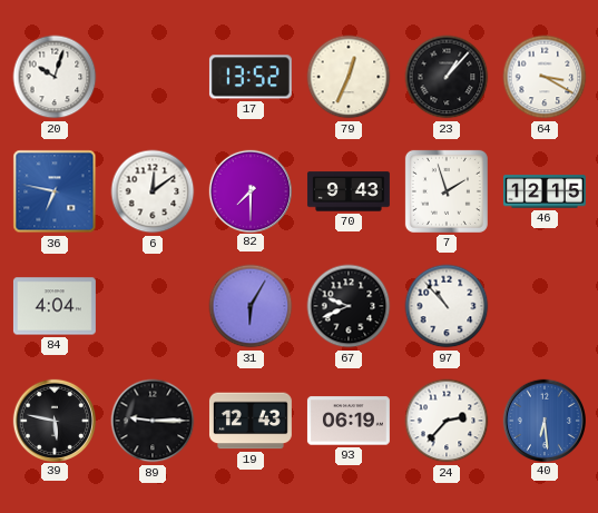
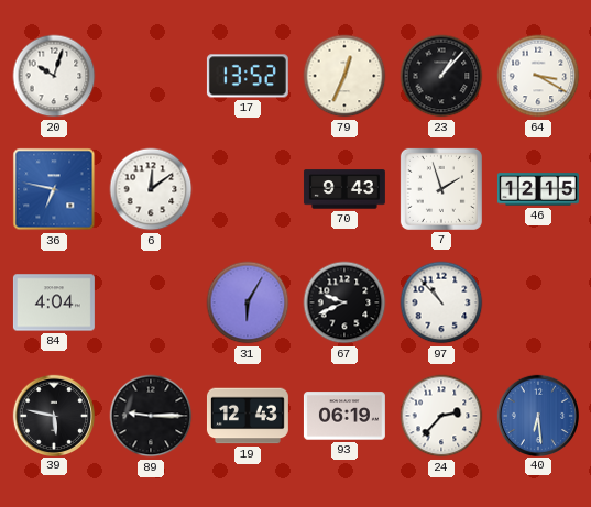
82: 7:30 -> none
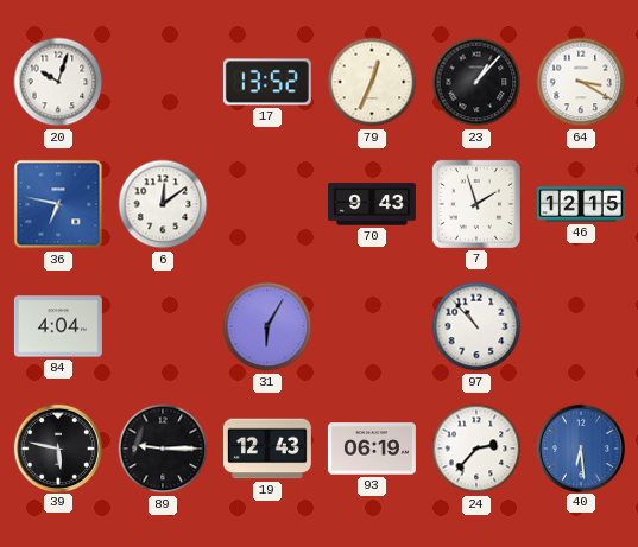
67: 9:41 -> none
